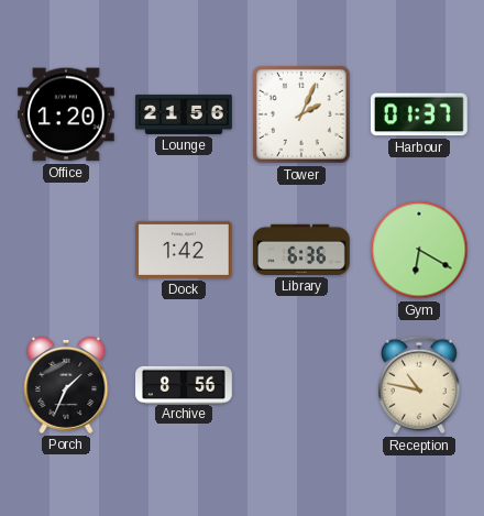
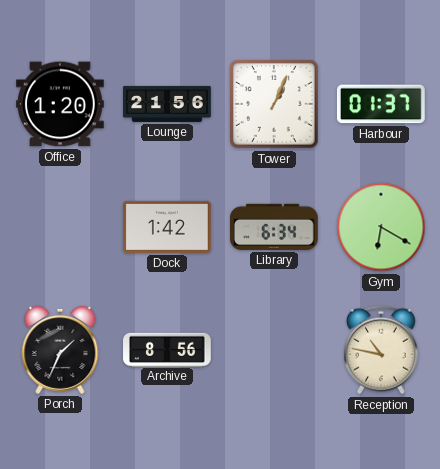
Tower: 2:04 -> 1:04
Library: 6:36 -> 6:34
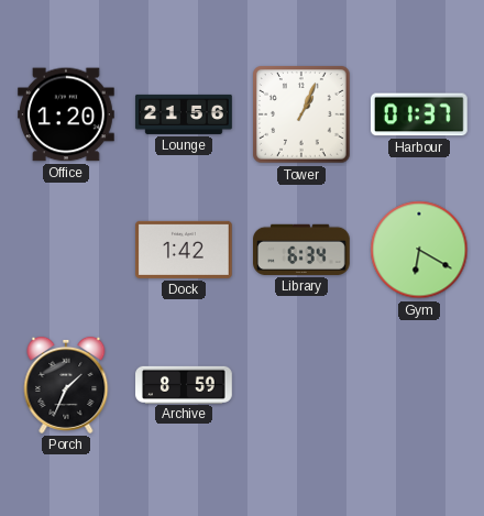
Archive: 8:56 -> 8:59
Reception: 10:47 -> none
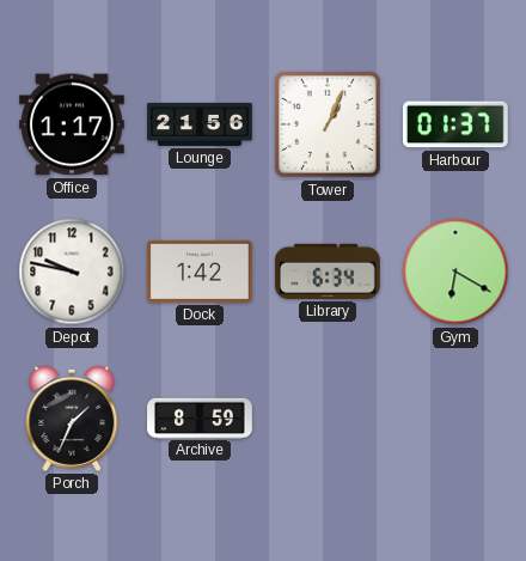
Office: 1:20 -> 1:17
Depot: none -> 9:47
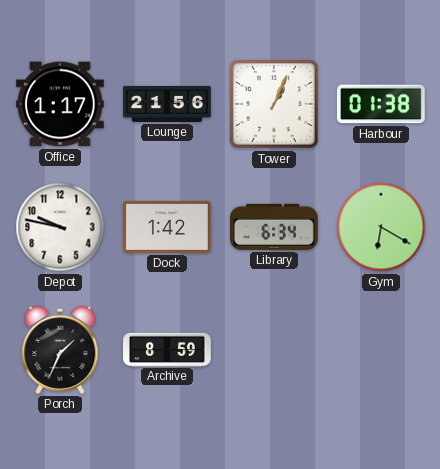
Harbour: 01:37 -> 01:38
